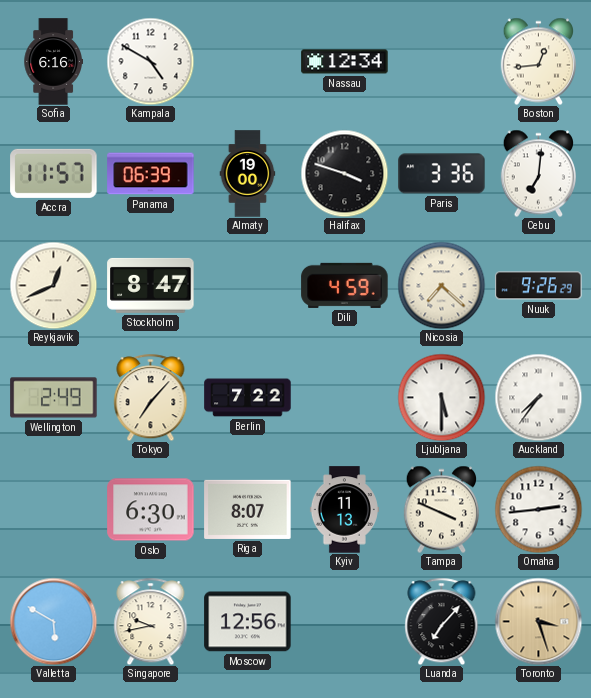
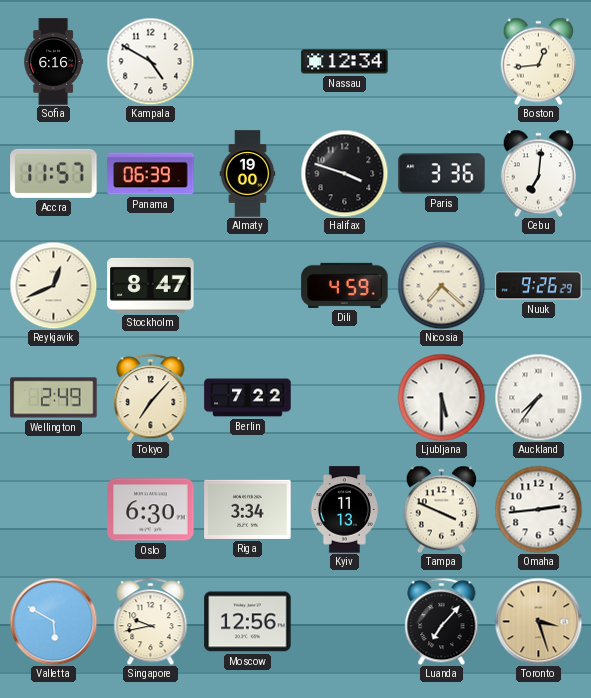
Riga: 8:07 -> 3:34
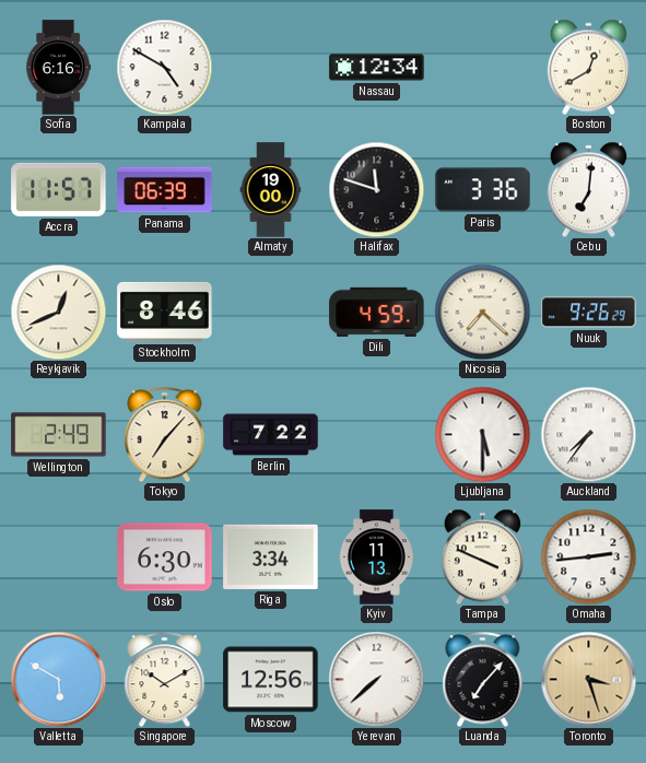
Boston: 12:44 -> 12:40
Halifax: 3:48 -> 11:48
Stockholm: 8:47 -> 8:46
Singapore: 9:43 -> 10:10
Yerevan: none -> 7:38
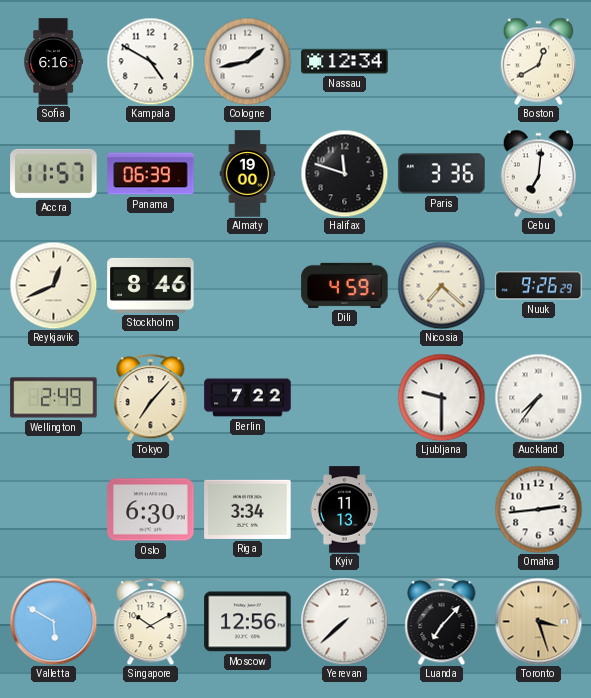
Cologne: none -> 1:43
Ljubljana: 5:30 -> 9:30
Tampa: 3:49 -> none
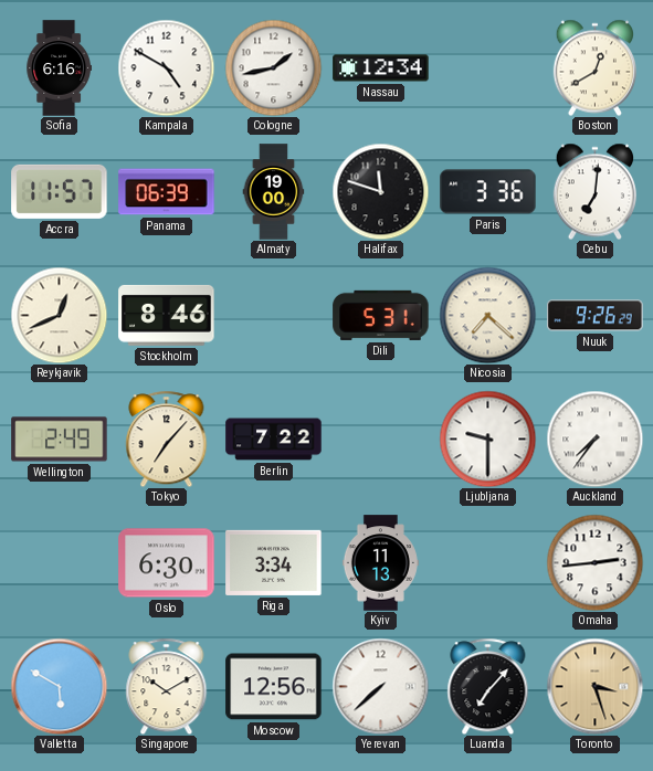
Dili: 4:59 -> 5:31
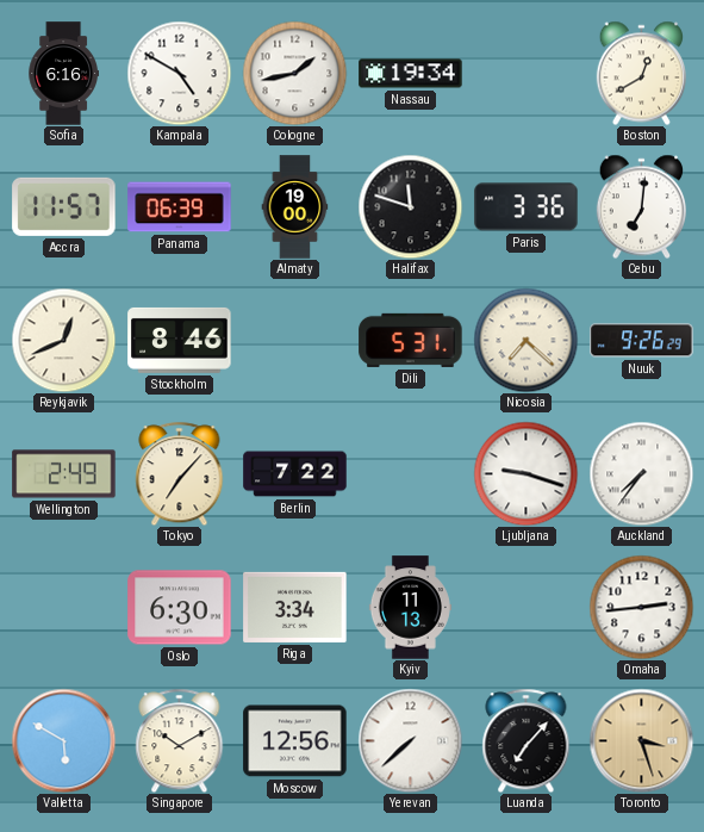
Nassau: 12:34 -> 19:34
Ljubljana: 9:30 -> 9:18
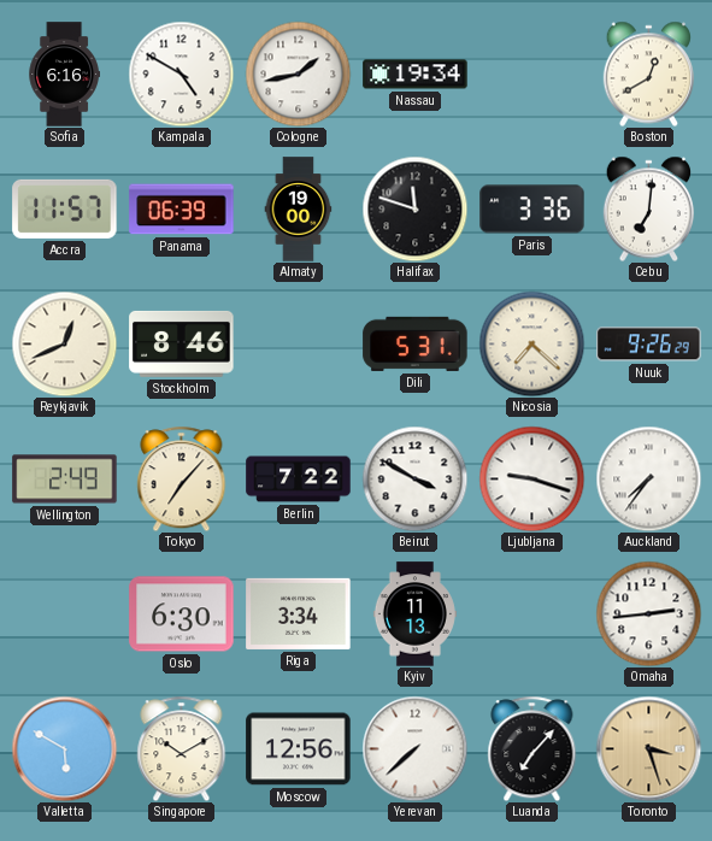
Beirut: none -> 3:50
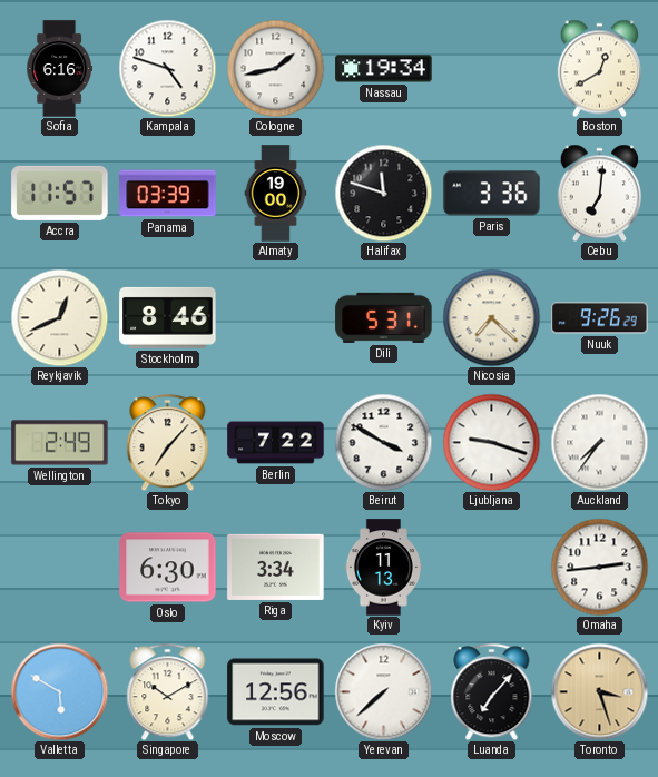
Kampala: 4:50 -> 4:48
Panama: 06:39 -> 03:39
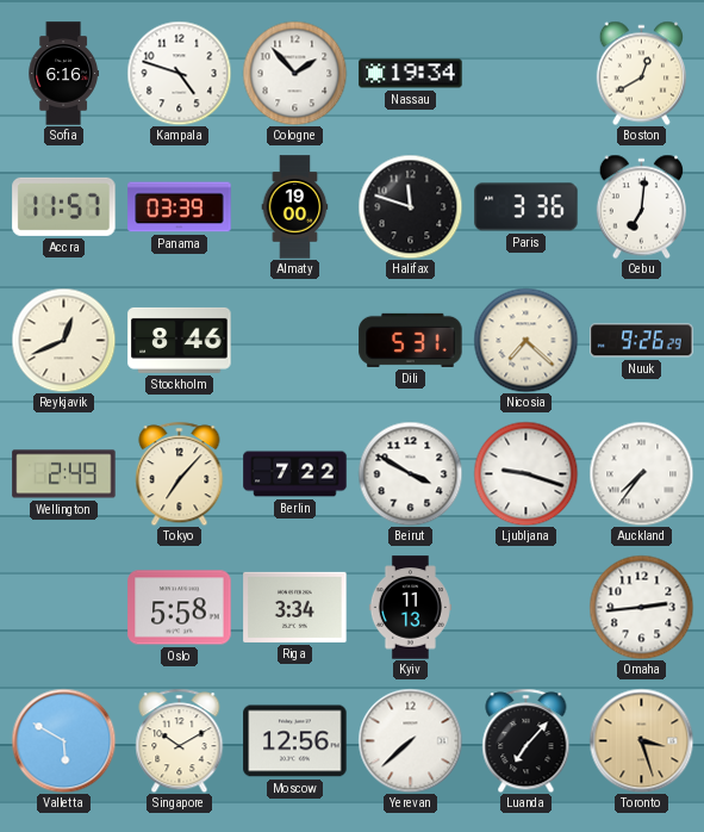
Cologne: 1:43 -> 1:53
Oslo: 6:30 -> 5:58
